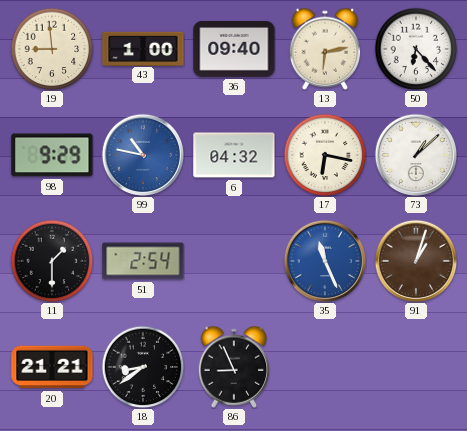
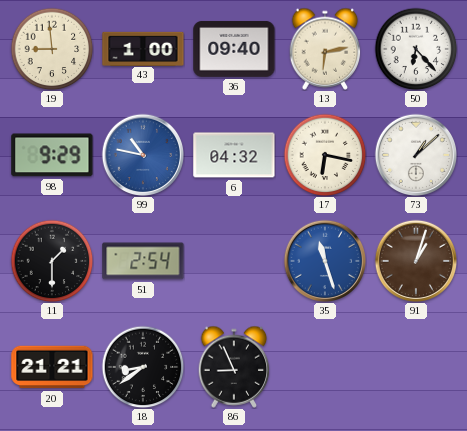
35: 11:26 -> 11:27
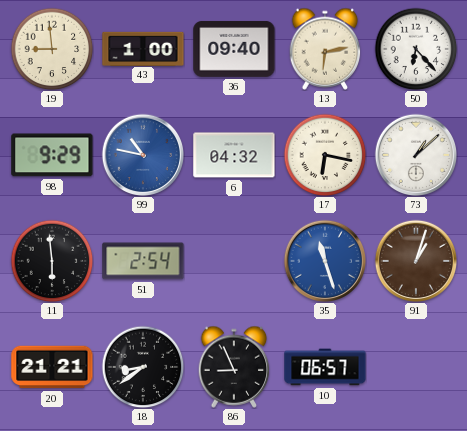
11: 1:30 -> 5:59
10: none -> 06:57
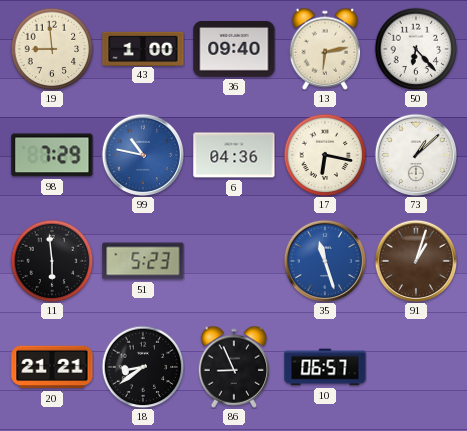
98: 9:29 -> 7:29
6: 04:32 -> 04:36
51: 2:54 -> 5:23
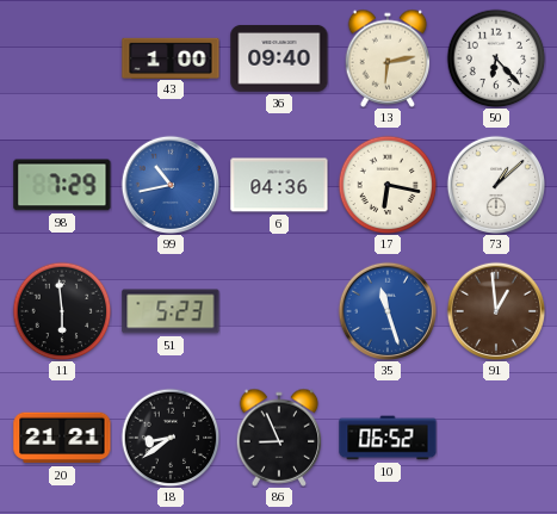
19: 8:59 -> none
99: 10:47 -> 10:43
91: 1:03 -> 12:59
10: 06:57 -> 06:52
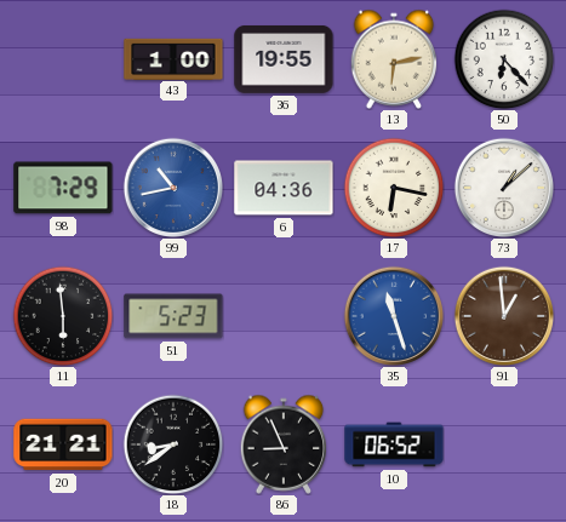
36: 09:40 -> 19:55
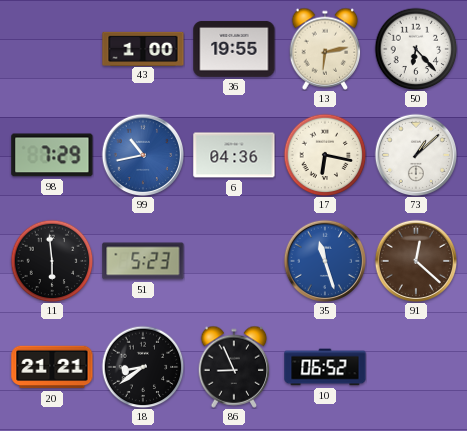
91: 12:59 -> 12:22
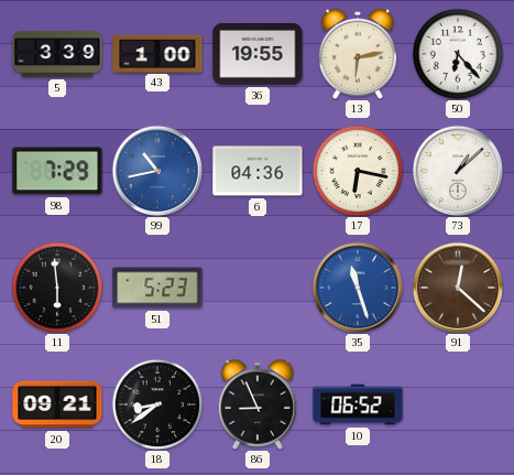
5: none -> 3:39
20: 21:21 -> 09:21
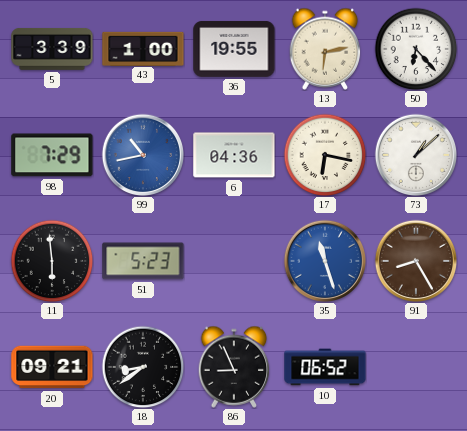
91: 12:22 -> 8:25
